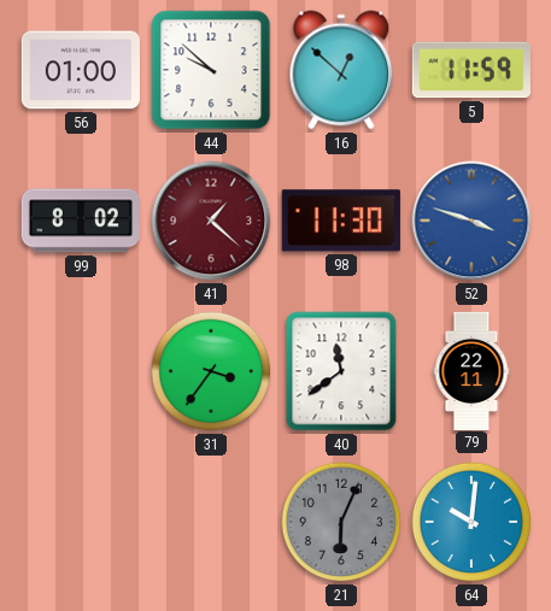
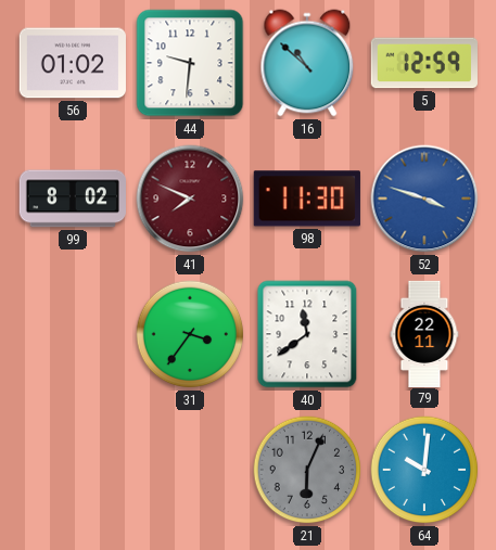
56: 01:00 -> 01:02
44: 9:52 -> 9:31
16: 12:52 -> 10:52
5: 11:59 -> 12:59
41: 1:22 -> 7:49
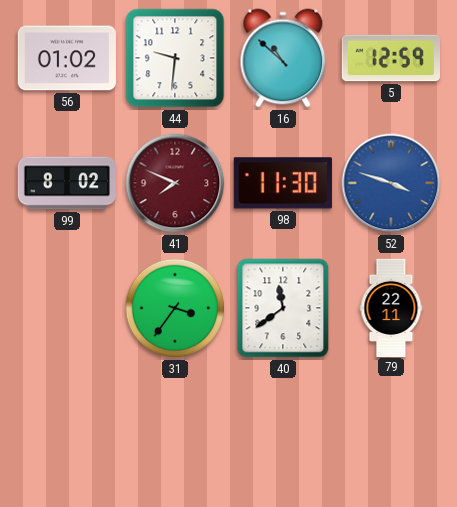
21: 6:04 -> none
64: 10:01 -> none
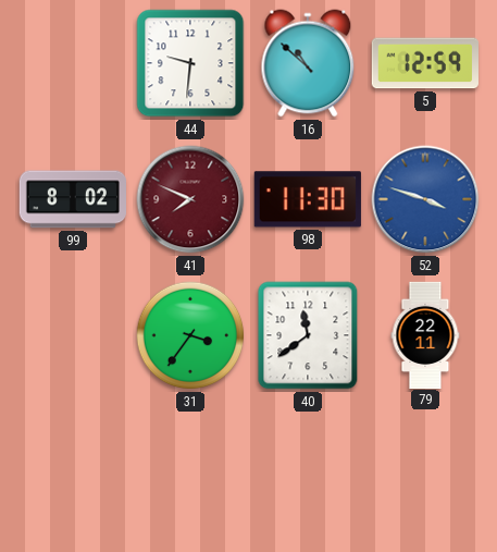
56: 01:02 -> none
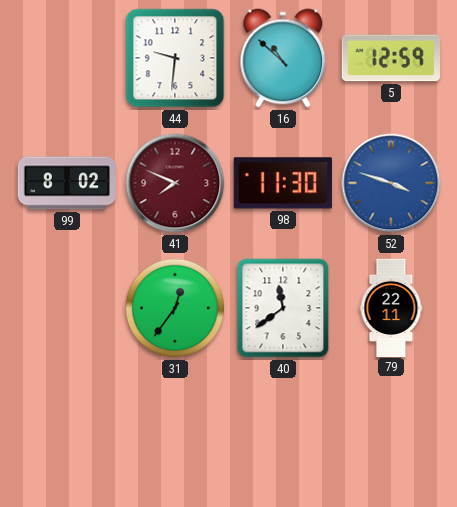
31: 3:36 -> 12:36
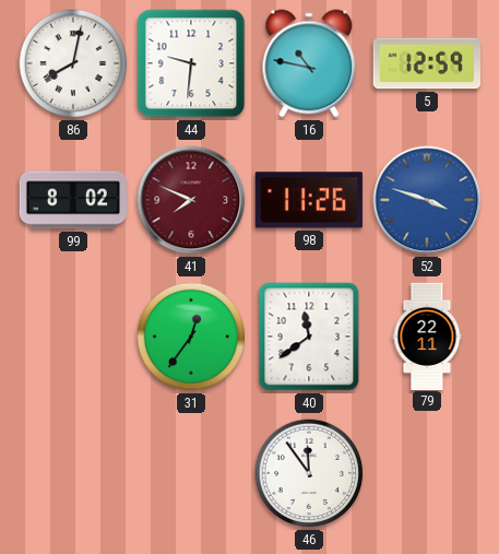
86: none -> 8:02
16: 10:52 -> 10:47
98: 11:30 -> 11:26
46: none -> 11:54
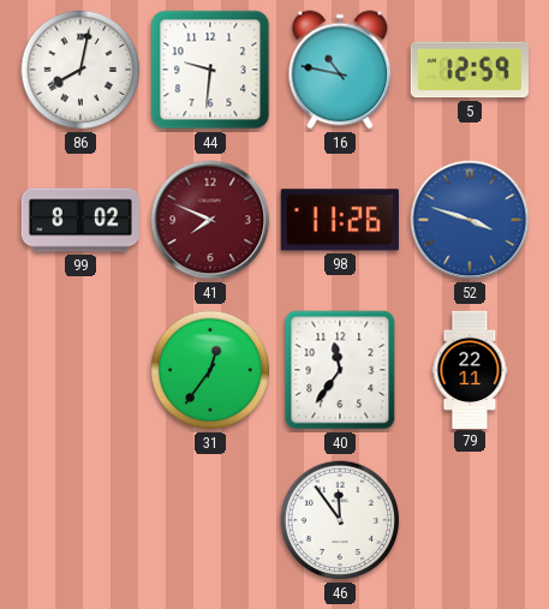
40: 11:39 -> 11:36
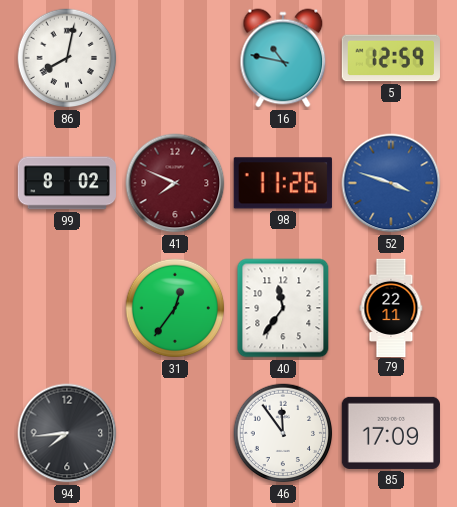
44: 9:31 -> none
94: none -> 7:44
85: none -> 17:09
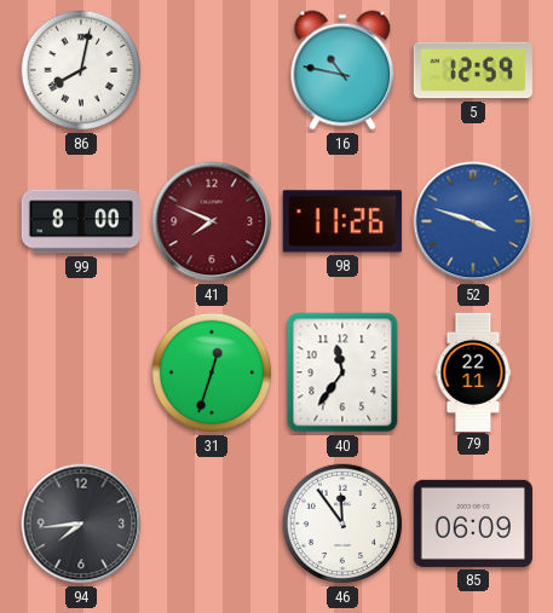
99: 8:02 -> 8:00
31: 12:36 -> 12:33
85: 17:09 -> 06:09
